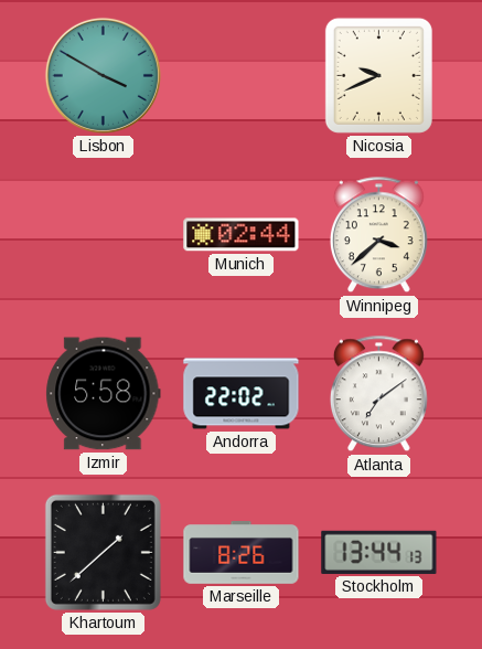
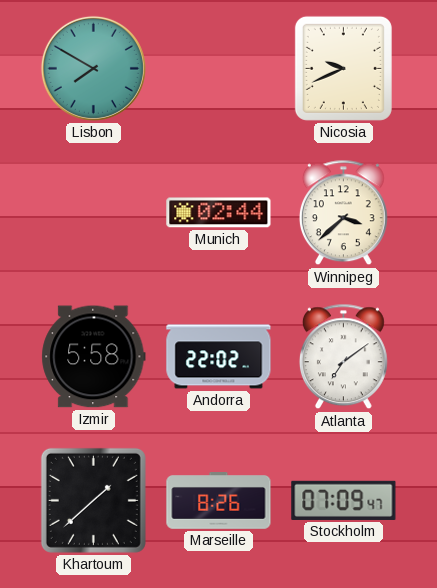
Lisbon: 3:50 -> 7:50
Stockholm: 13:44 -> 07:09
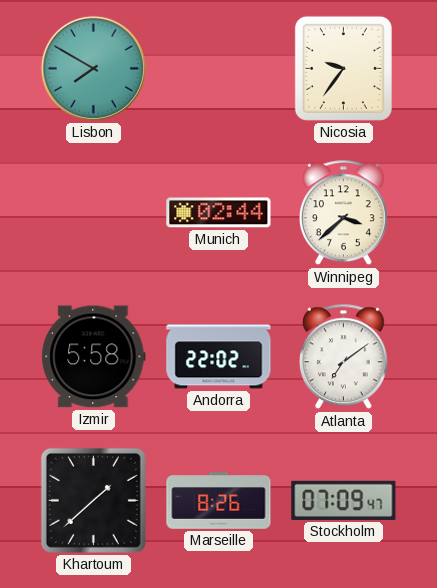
Nicosia: 9:41 -> 9:36
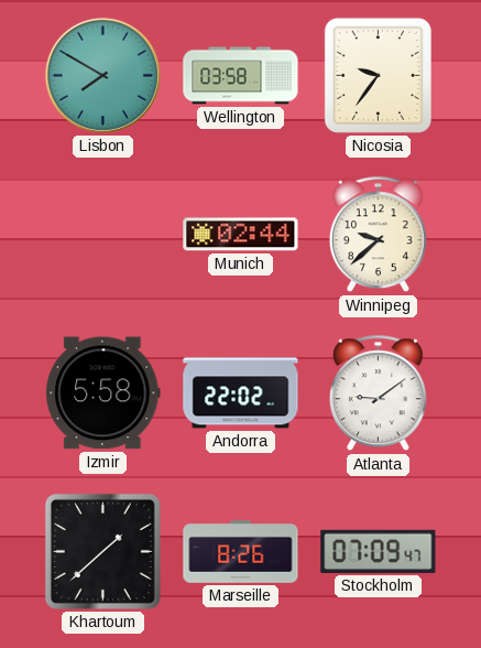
Wellington: none -> 03:58
Winnipeg: 3:38 -> 9:38
Atlanta: 7:09 -> 9:09
